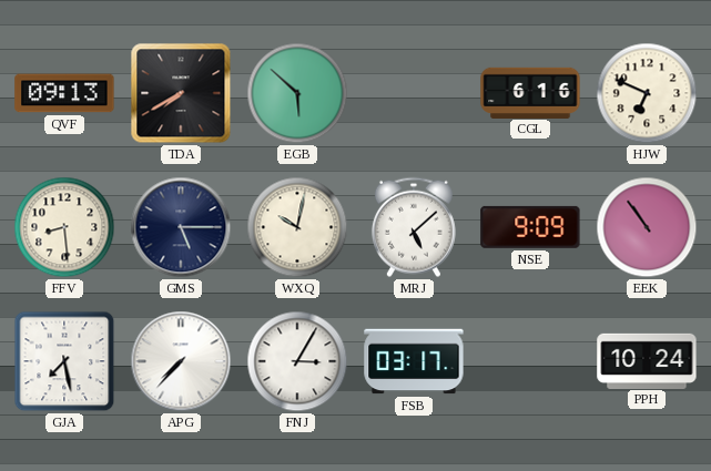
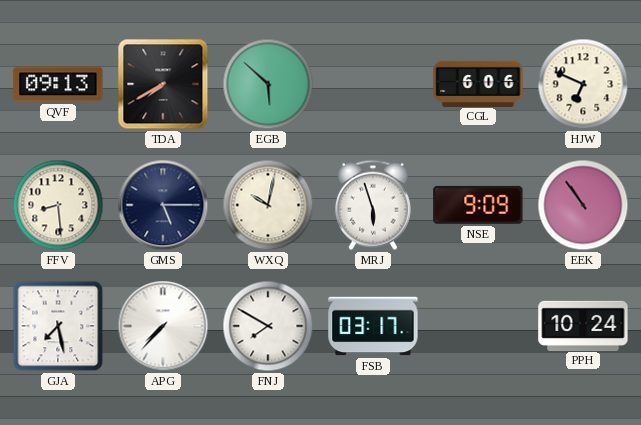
CGL: 6:16 -> 6:06
MRJ: 5:08 -> 5:57
FNJ: 3:05 -> 7:50
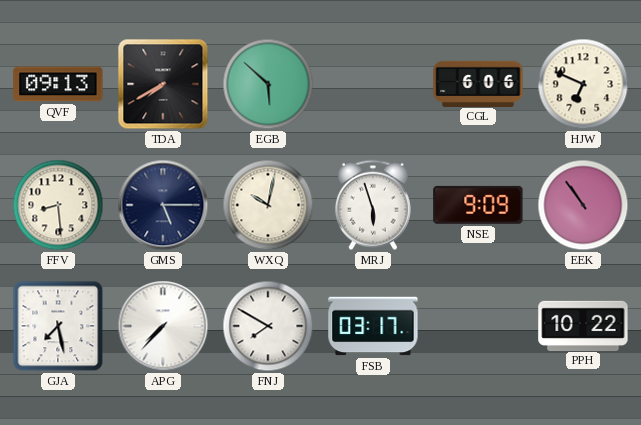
PPH: 10:24 -> 10:22
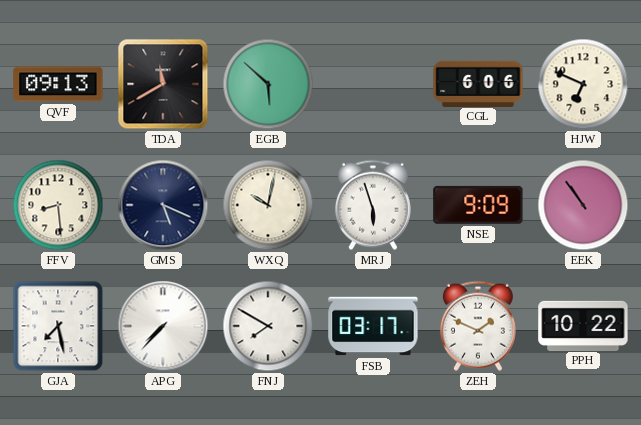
TDA: 7:40 -> 11:40
GMS: 5:15 -> 5:19
ZEH: none -> 1:49
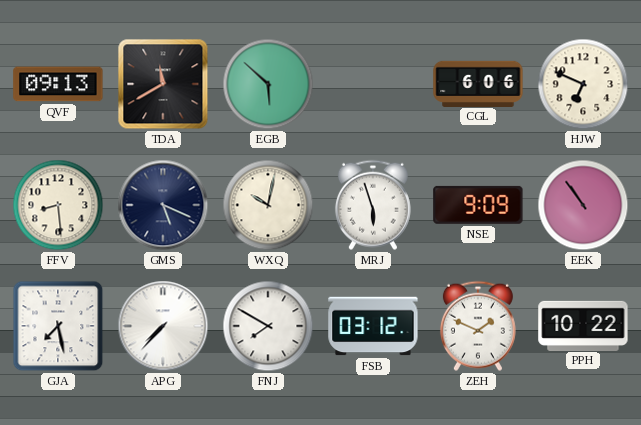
FSB: 03:17 -> 03:12
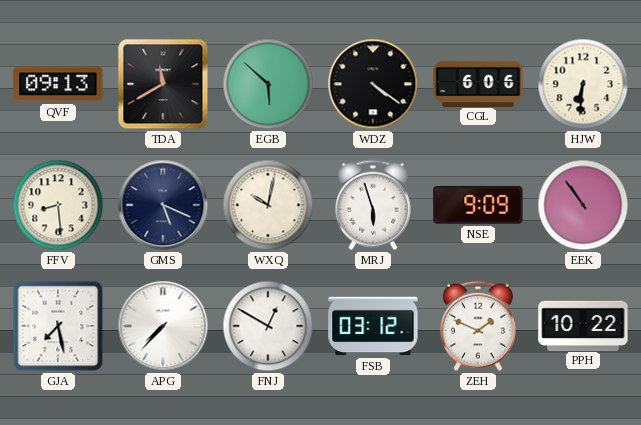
WDZ: none -> 4:21
HJW: 6:49 -> 6:31
FNJ: 7:50 -> 12:50
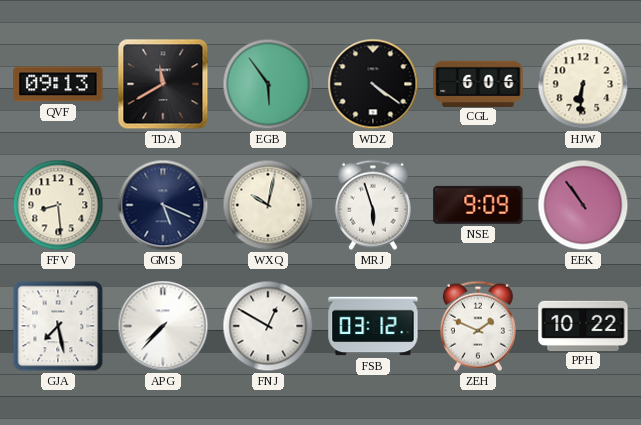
EGB: 5:52 -> 5:54
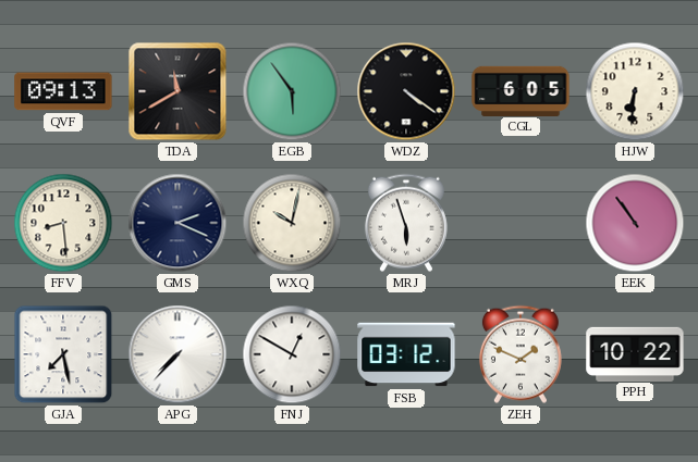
CGL: 6:06 -> 6:05
GMS: 5:19 -> 2:19
NSE: 9:09 -> none
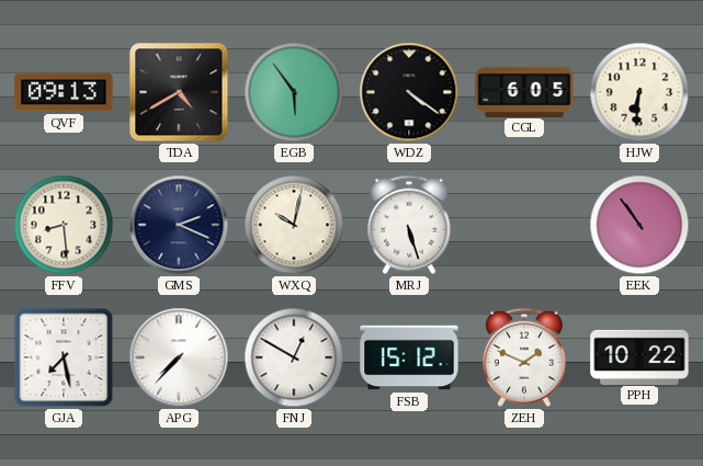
TDA: 11:40 -> 4:40
MRJ: 5:57 -> 5:27
FSB: 03:12 -> 15:12
